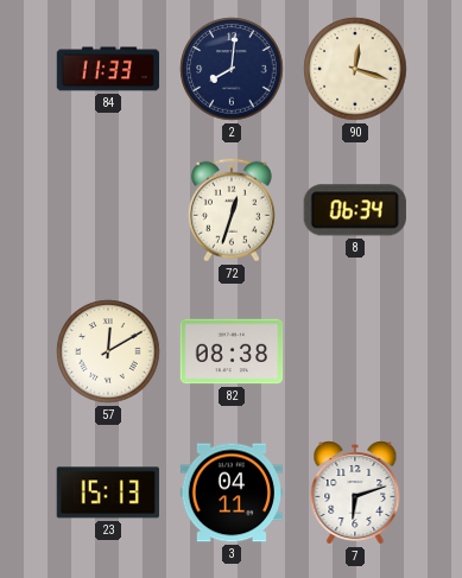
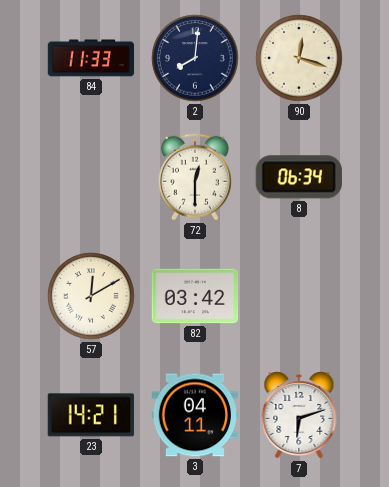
72: 12:33 -> 12:30
82: 08:38 -> 03:42
23: 15:13 -> 14:21
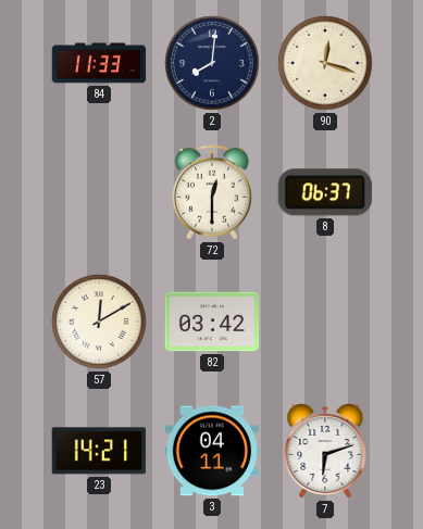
8: 06:34 -> 06:37
